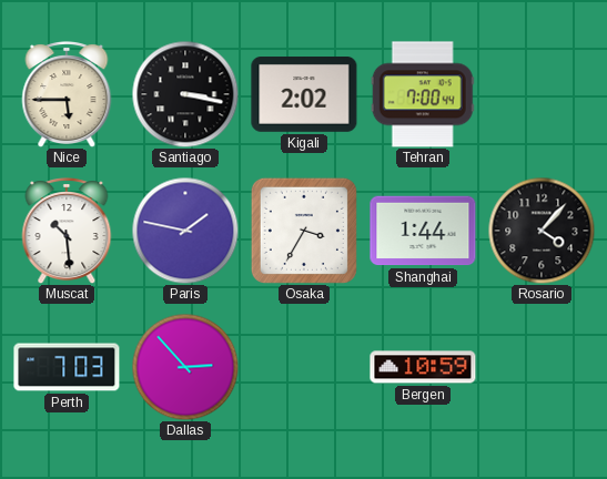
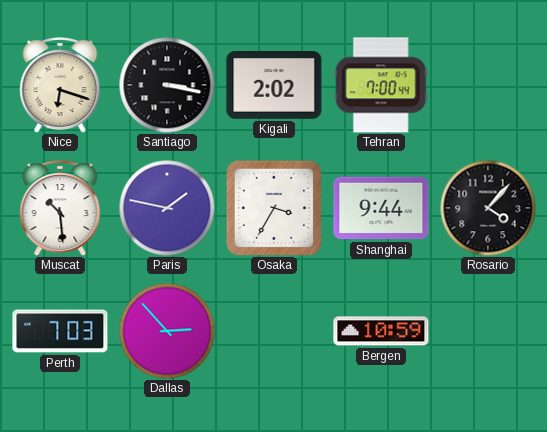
Nice: 5:45 -> 6:18
Shanghai: 1:44 -> 9:44
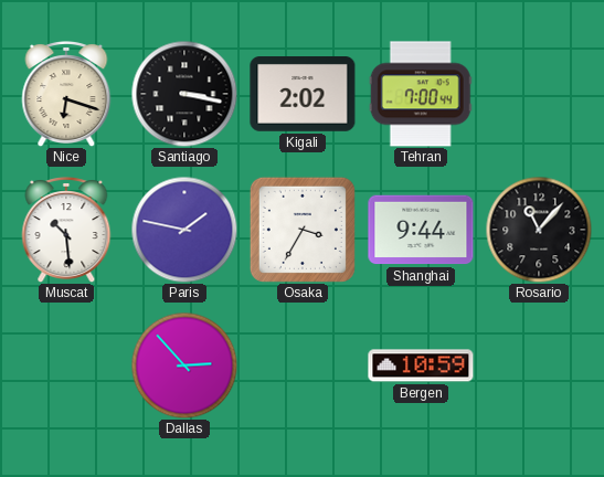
Rosario: 4:07 -> 11:07
Perth: 7:03 -> none
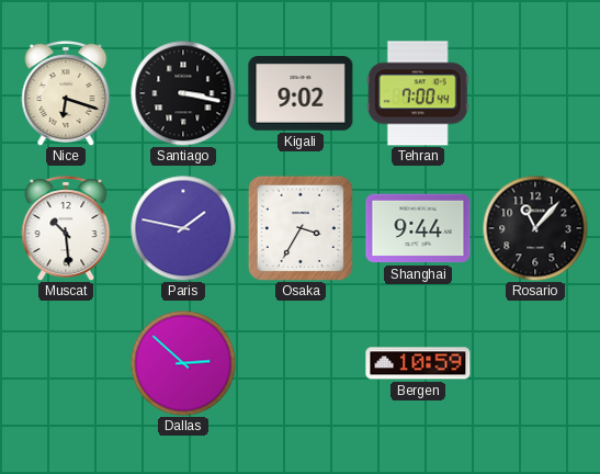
Kigali: 2:02 -> 9:02
Dallas: 2:53 -> 2:52
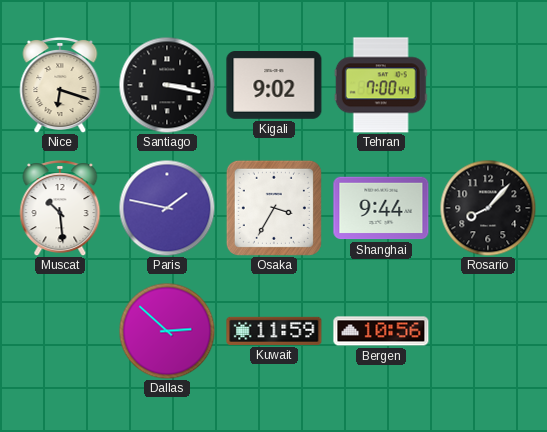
Rosario: 11:07 -> 8:07
Kuwait: none -> 11:59
Bergen: 10:59 -> 10:56
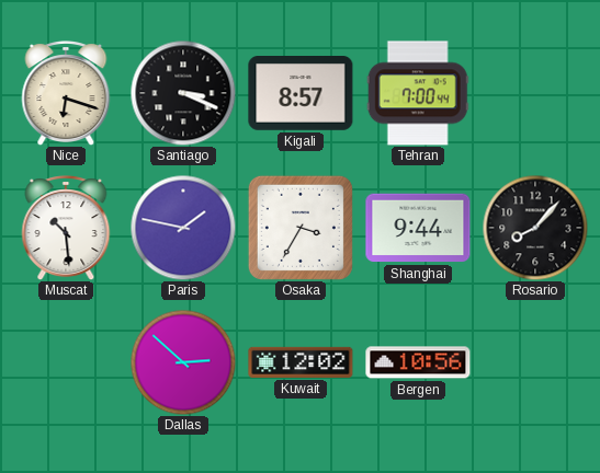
Santiago: 3:17 -> 3:19
Kigali: 9:02 -> 8:57
Kuwait: 11:59 -> 12:02
